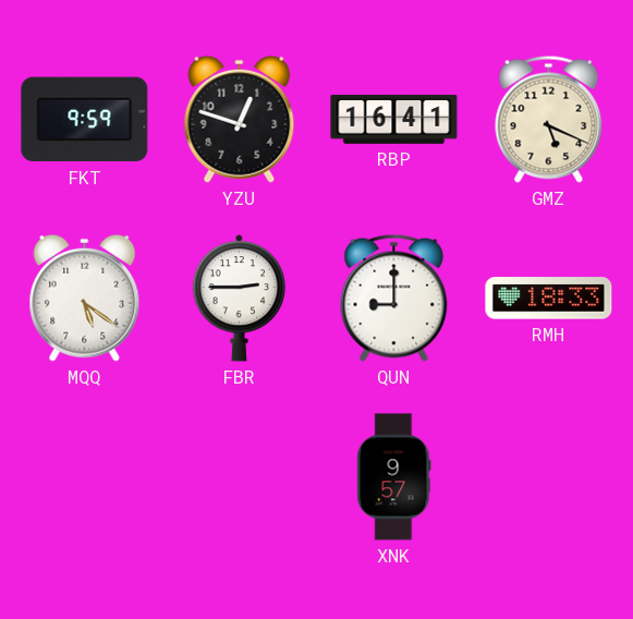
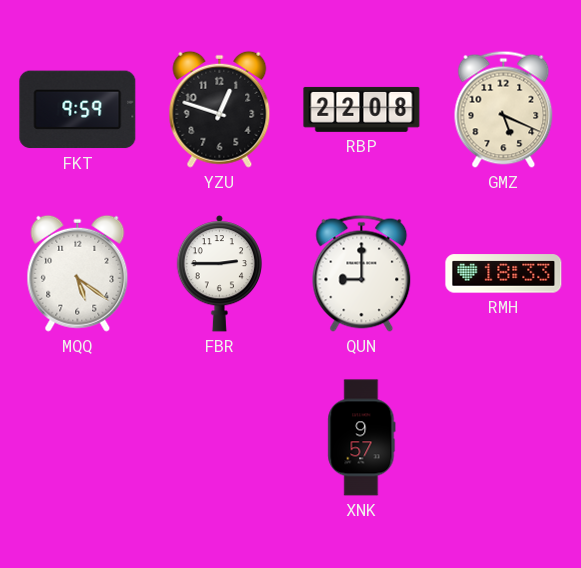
RBP: 16:41 -> 22:08
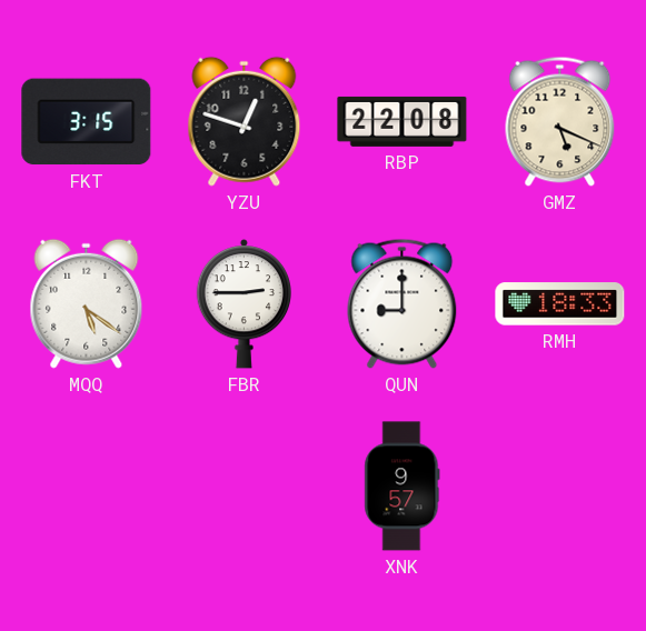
FKT: 9:59 -> 3:15
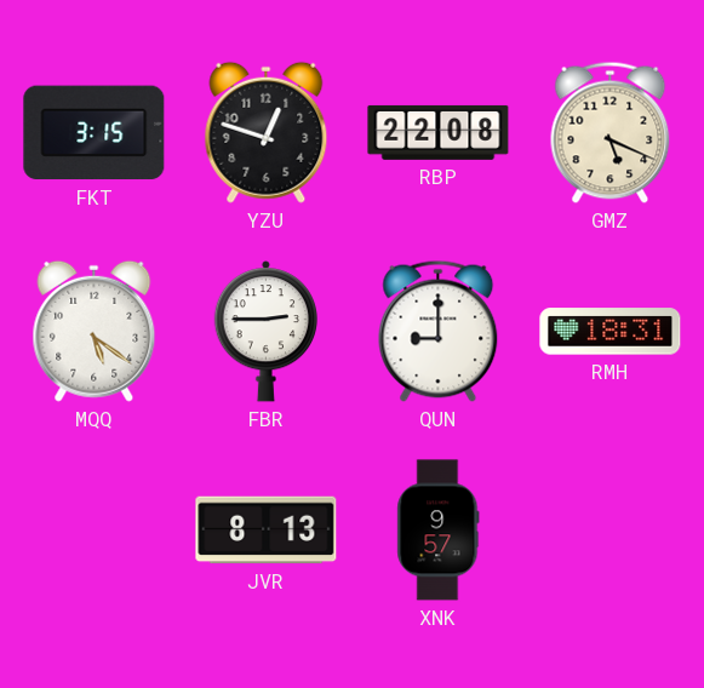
RMH: 18:33 -> 18:31
JVR: none -> 8:13
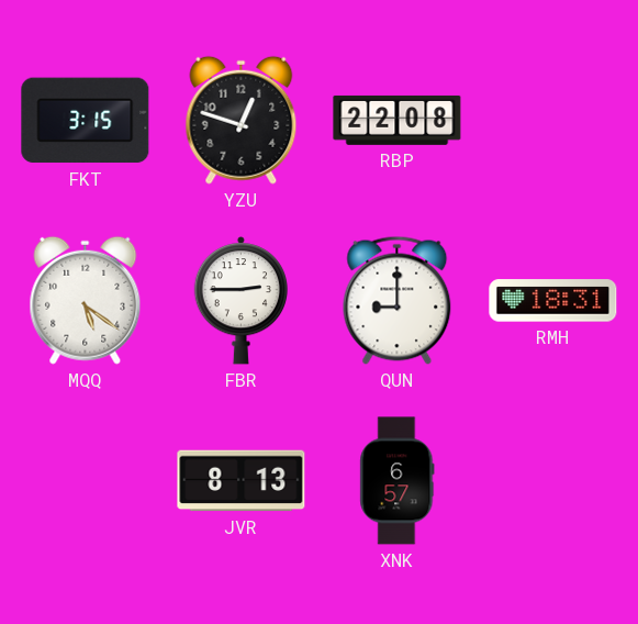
GMZ: 5:19 -> none
XNK: 9:57 -> 6:57
